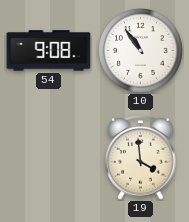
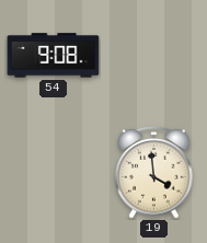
10: 10:54 -> none
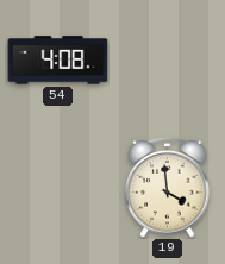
54: 9:08 -> 4:08
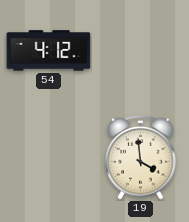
54: 4:08 -> 4:12
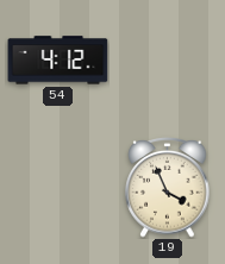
19: 3:59 -> 3:56
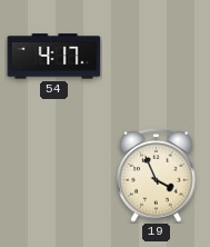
54: 4:12 -> 4:17
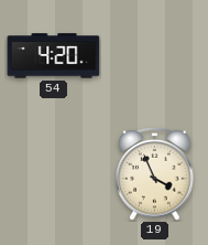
54: 4:17 -> 4:20
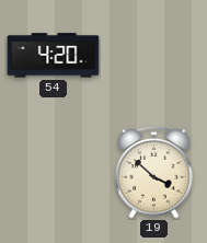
19: 3:56 -> 3:52
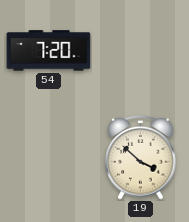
54: 4:20 -> 7:20
